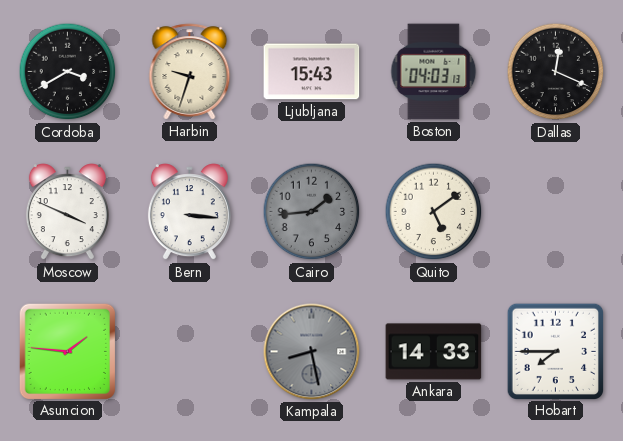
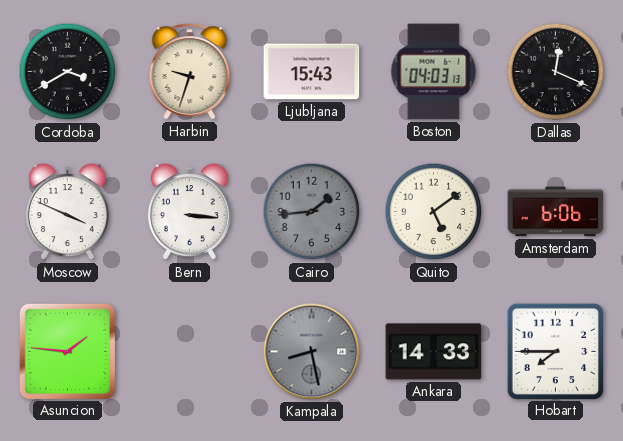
Amsterdam: none -> 6:06
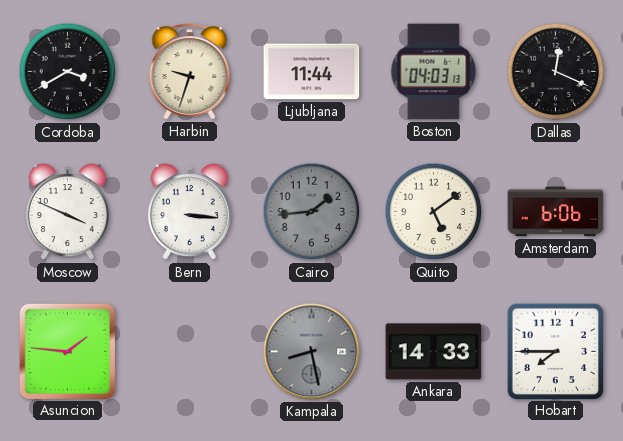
Ljubljana: 15:43 -> 11:44
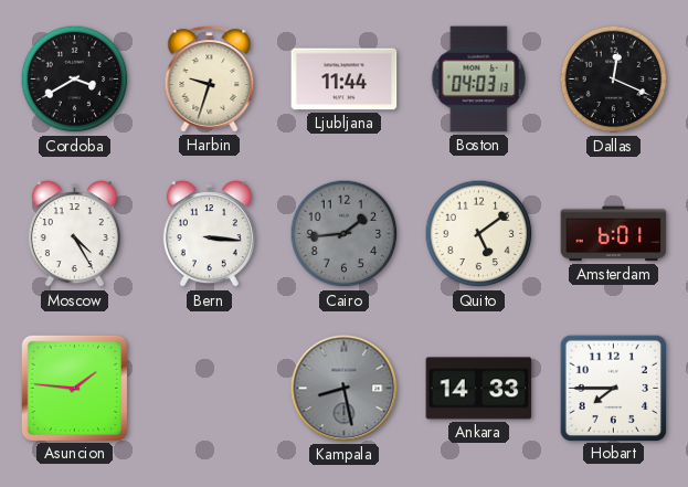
Moscow: 3:49 -> 4:25
Amsterdam: 6:06 -> 6:01
